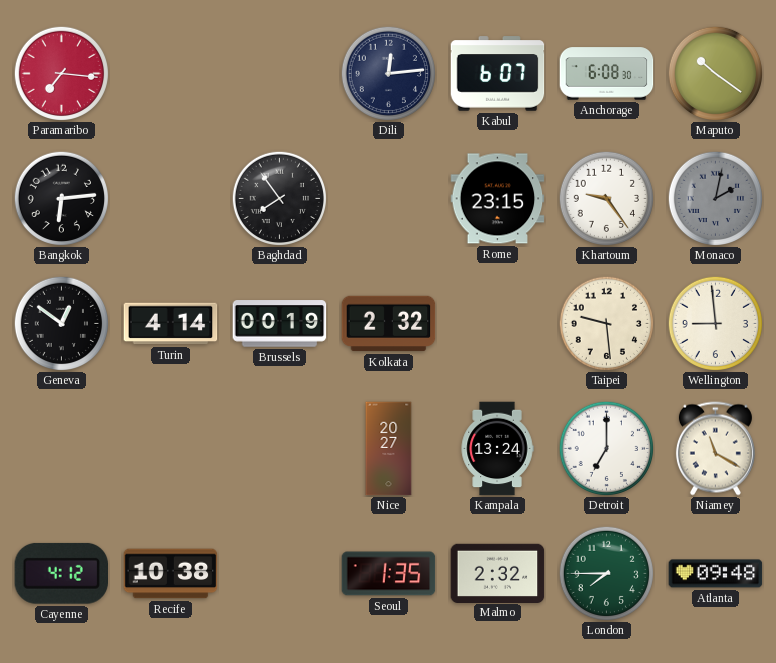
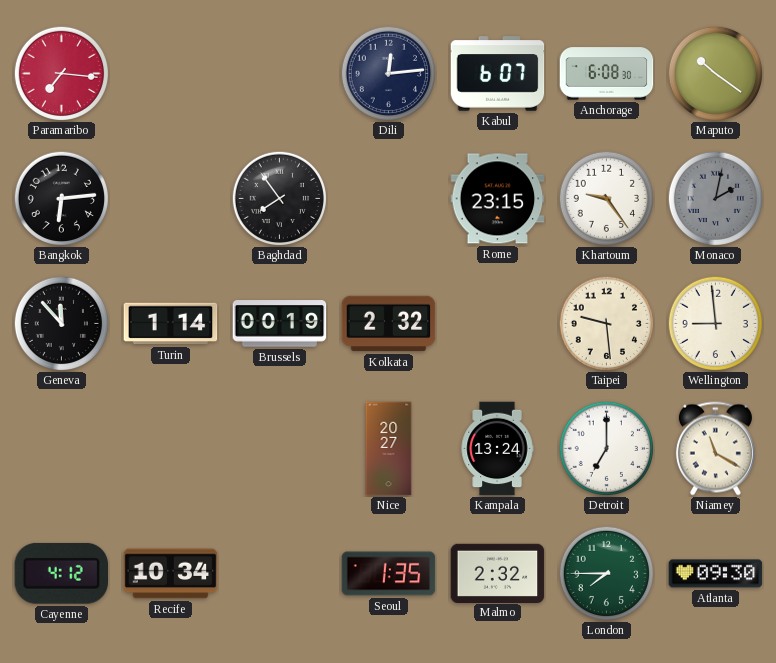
Geneva: 12:51 -> 11:53
Turin: 4:14 -> 1:14
Recife: 10:38 -> 10:34
Atlanta: 09:48 -> 09:30
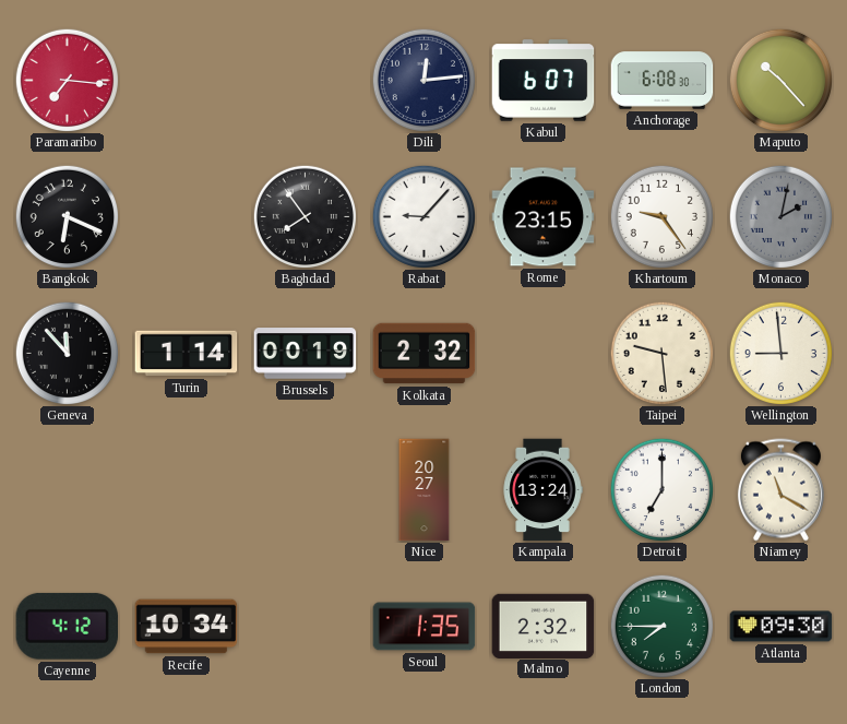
Maputo: 10:21 -> 10:23
Bangkok: 6:14 -> 6:19
Rabat: none -> 9:07
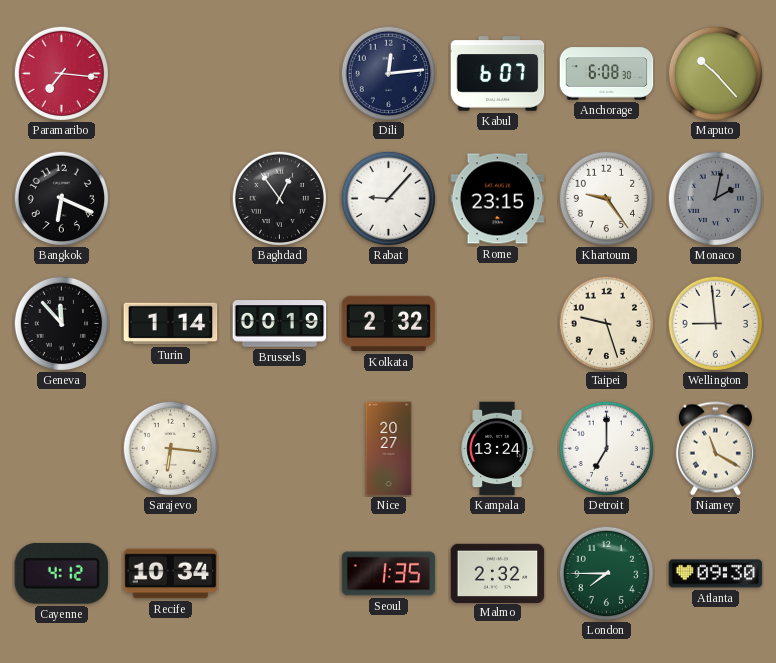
Baghdad: 7:54 -> 12:54
Taipei: 9:29 -> 9:27
Sarajevo: none -> 6:16
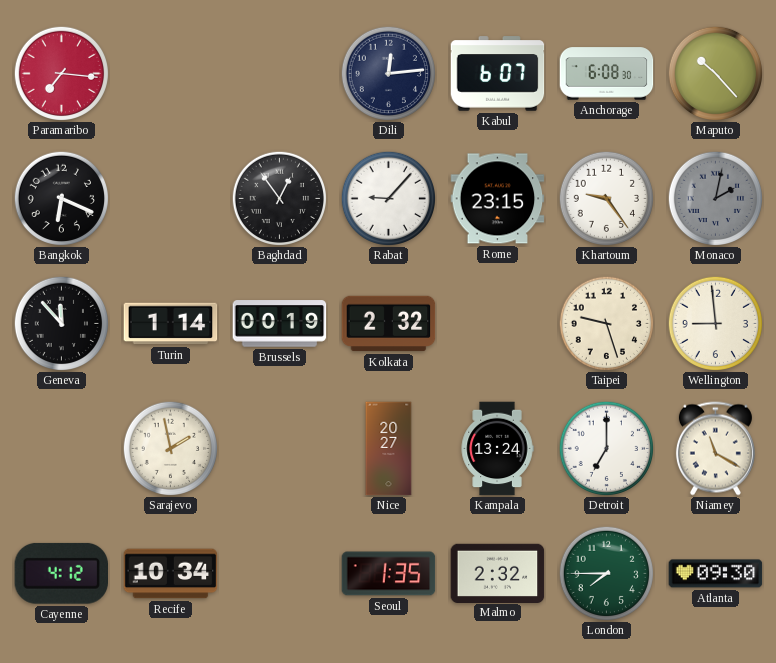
Sarajevo: 6:16 -> 1:58
